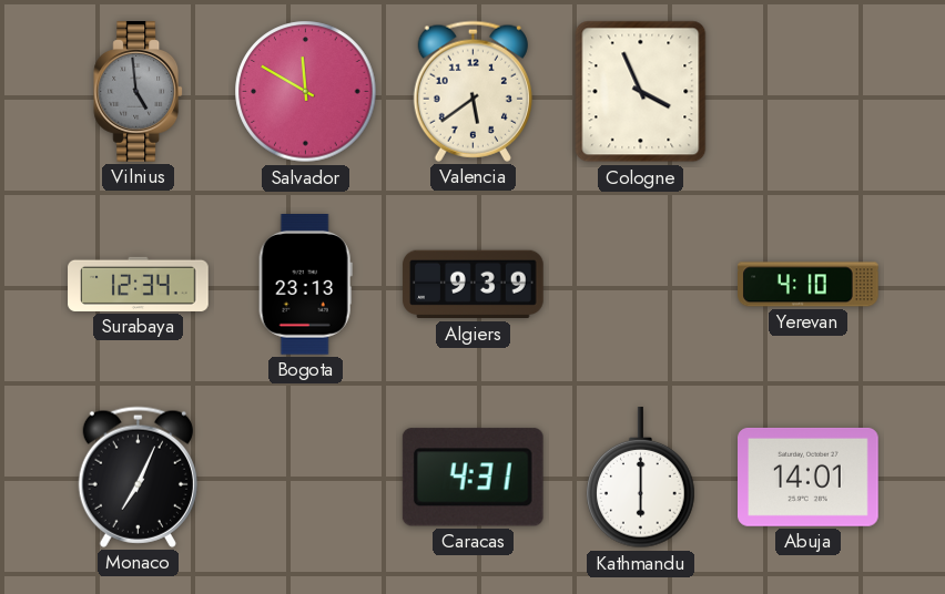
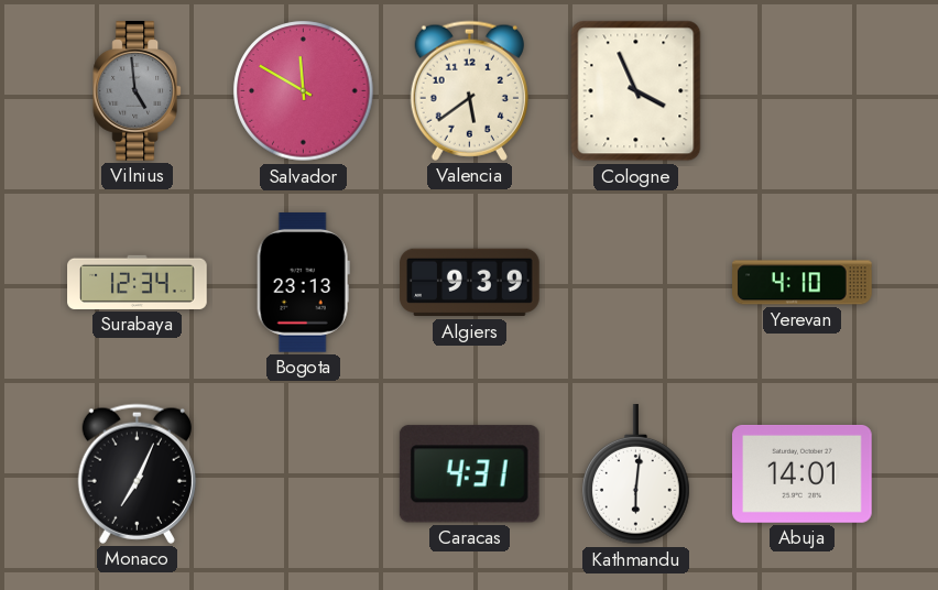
Kathmandu: 6:00 -> 6:01
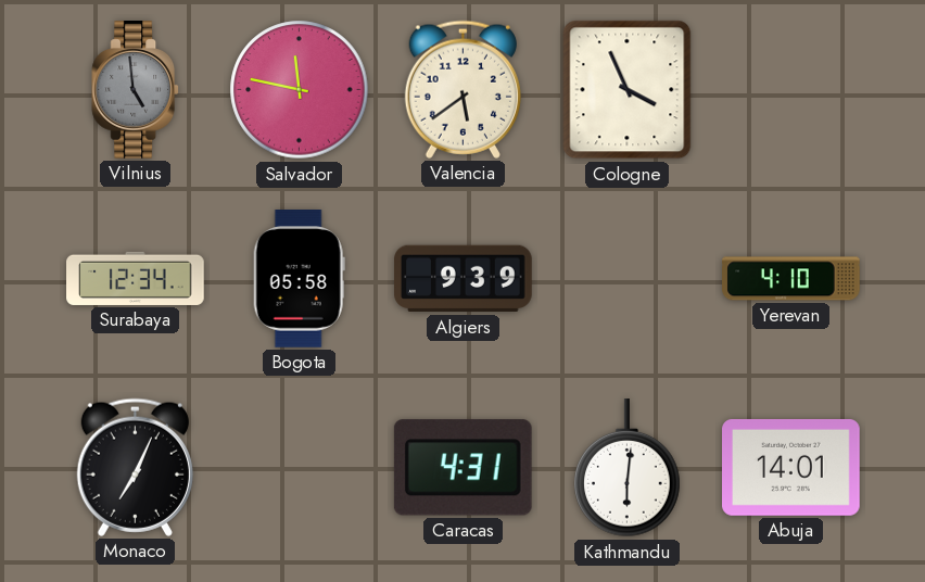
Salvador: 11:50 -> 11:47
Bogota: 23:13 -> 05:58
